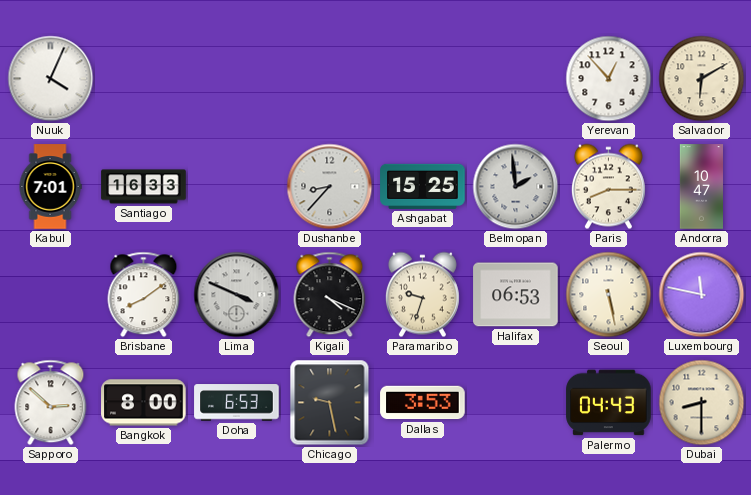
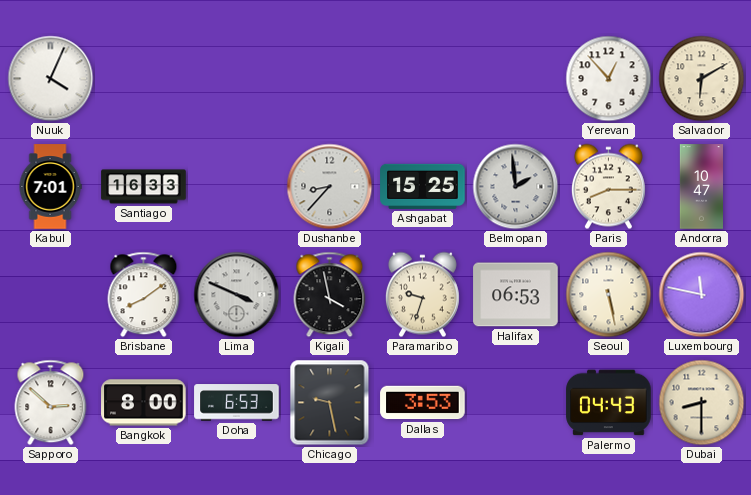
Kigali: 4:19 -> 3:58
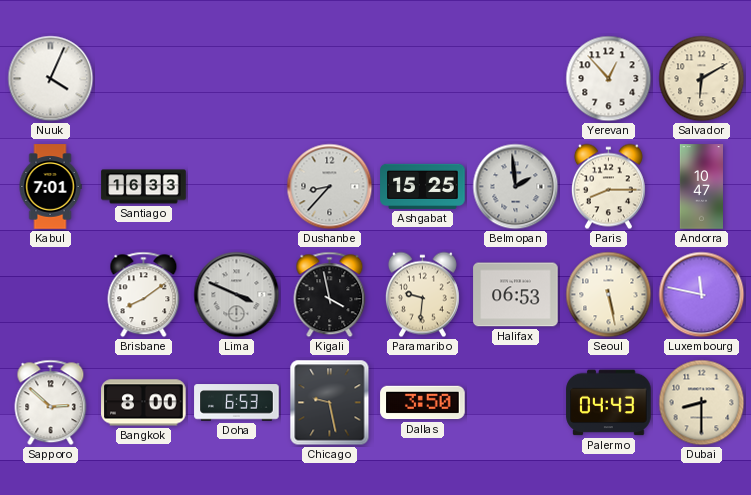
Paramaribo: 9:33 -> 9:31
Dallas: 3:53 -> 3:50
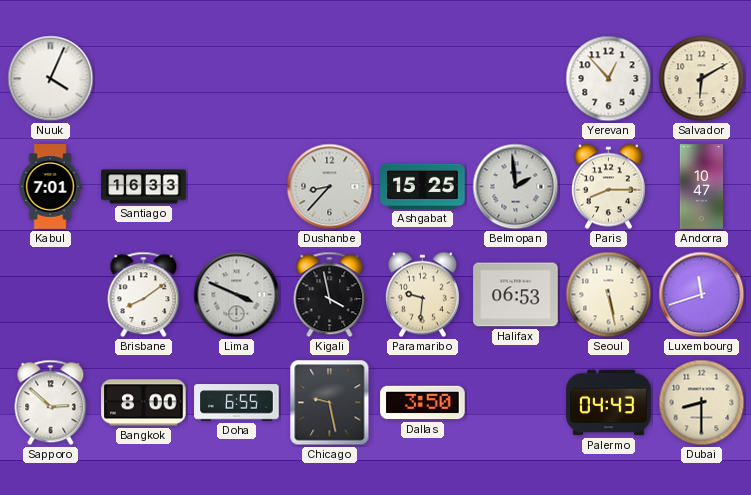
Luxembourg: 11:47 -> 11:42
Doha: 6:53 -> 6:55
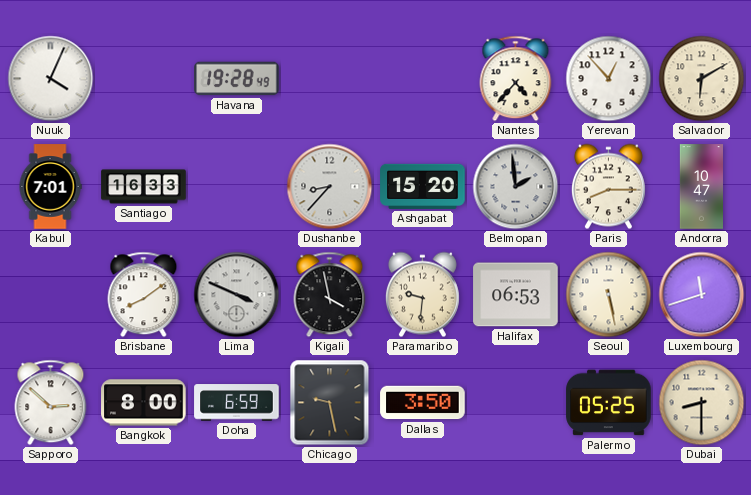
Havana: none -> 19:28
Nantes: none -> 4:37
Ashgabat: 15:25 -> 15:20
Doha: 6:55 -> 6:59
Palermo: 04:43 -> 05:25
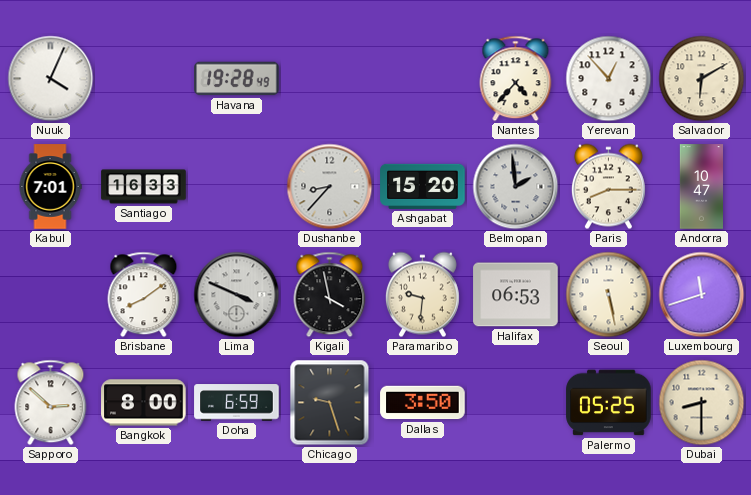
Chicago: 9:28 -> 9:27
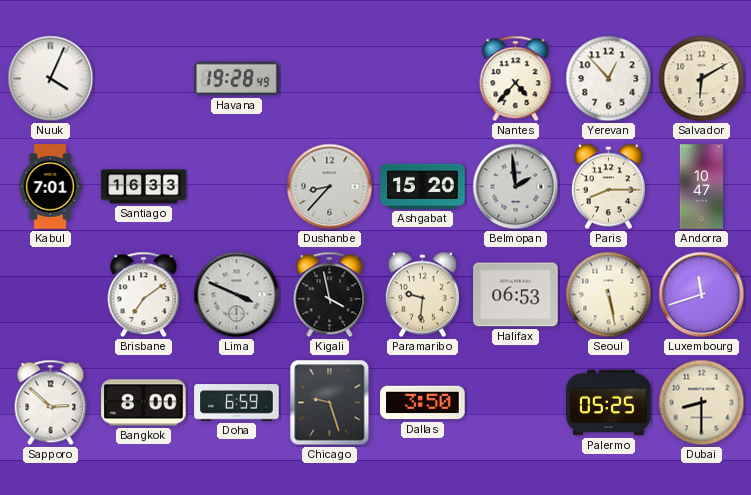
Brisbane: 8:09 -> 7:09
